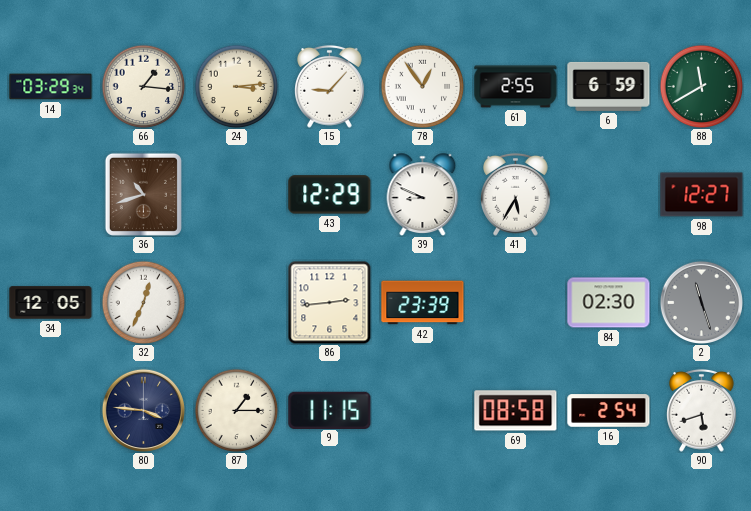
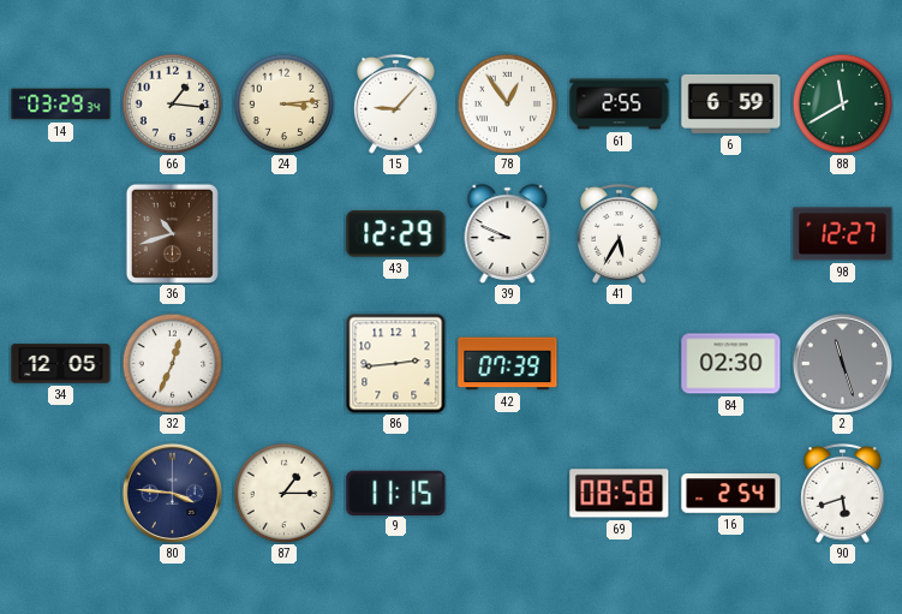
42: 23:39 -> 07:39
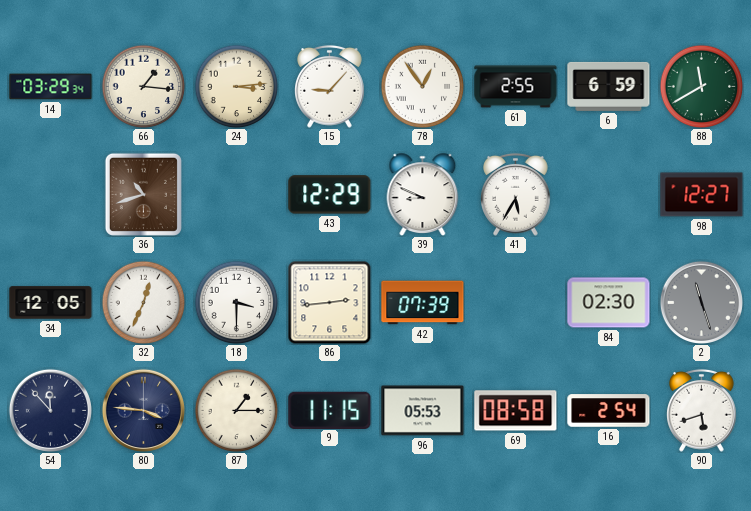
18: none -> 3:30
54: none -> 11:53
96: none -> 05:53
